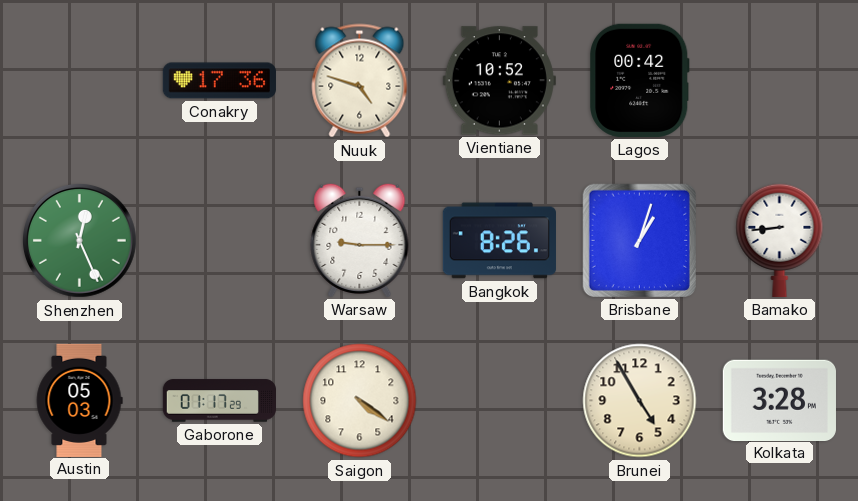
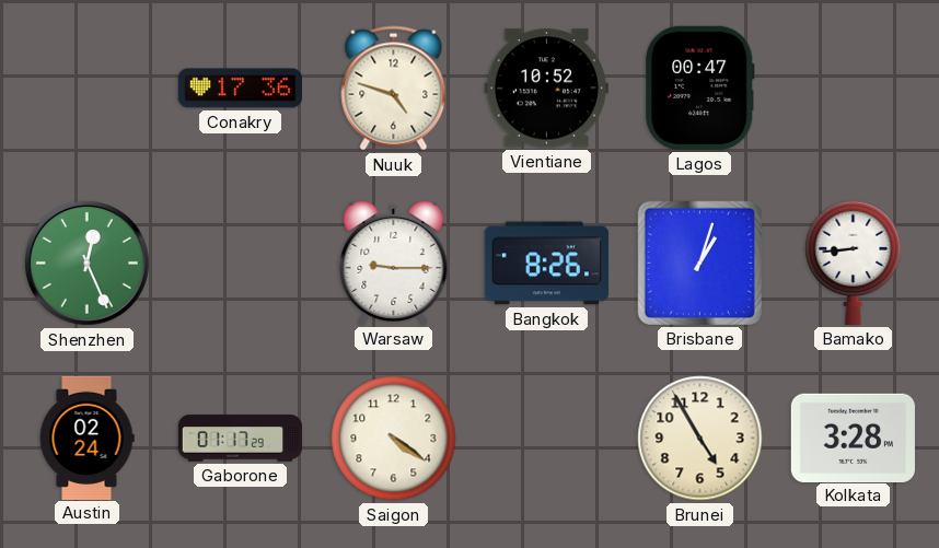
Lagos: 00:42 -> 00:47
Austin: 05:03 -> 02:24
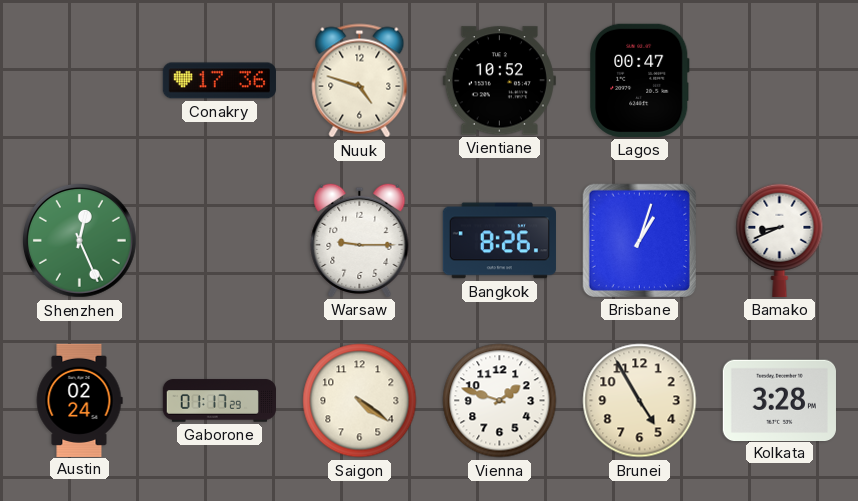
Bamako: 8:44 -> 8:41
Vienna: none -> 1:48
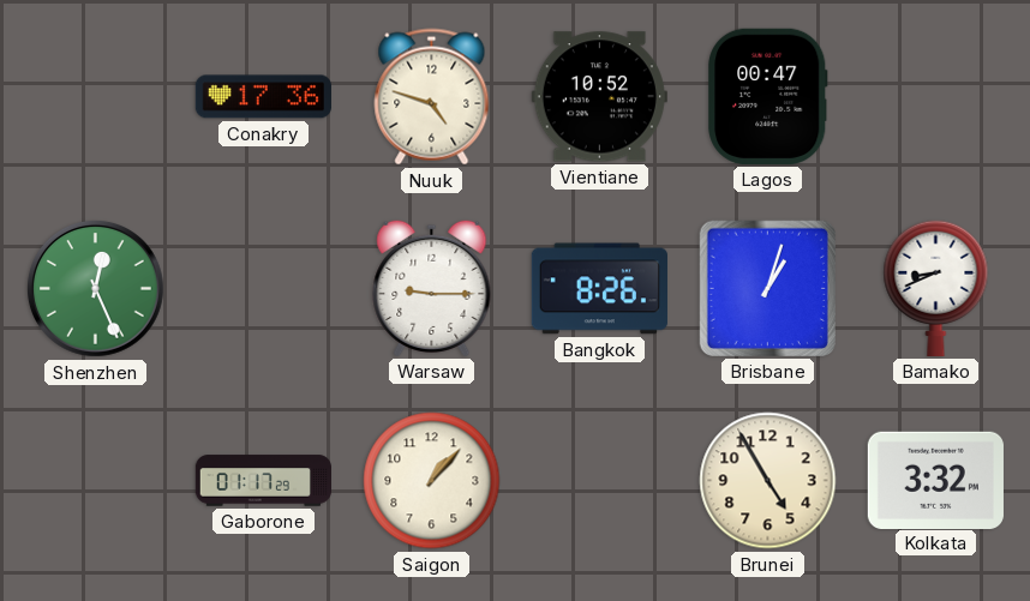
Austin: 02:24 -> none
Saigon: 4:21 -> 1:07
Vienna: 1:48 -> none
Kolkata: 3:28 -> 3:32
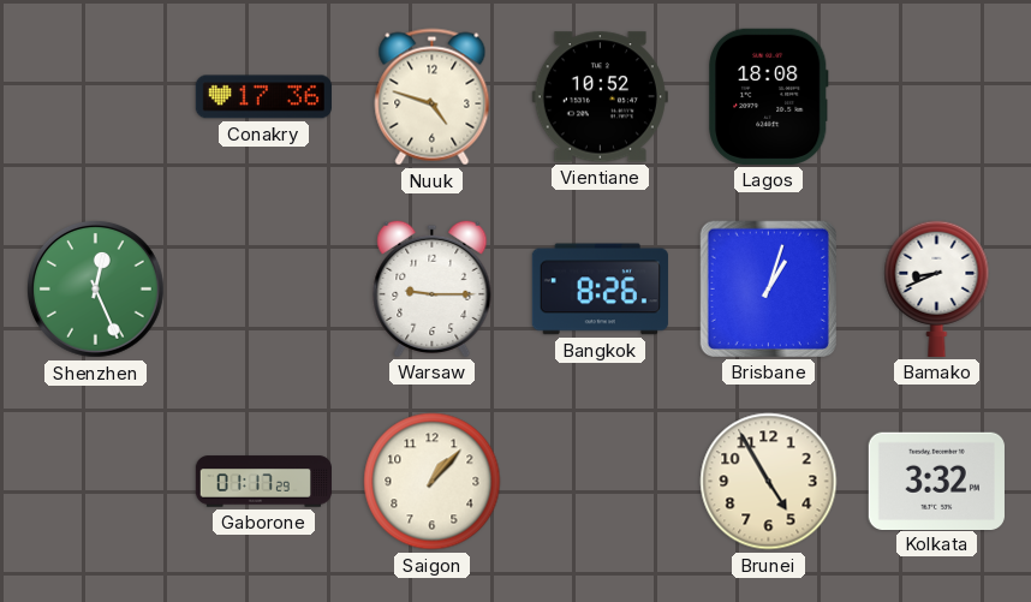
Lagos: 00:47 -> 18:08
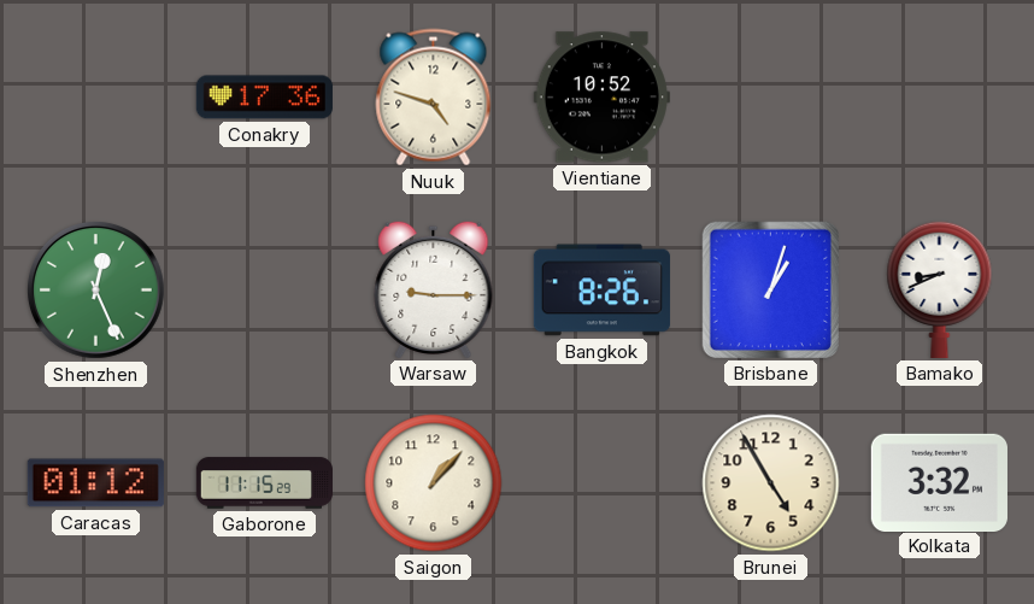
Lagos: 18:08 -> none
Caracas: none -> 01:12
Gaborone: 01:17 -> 11:15
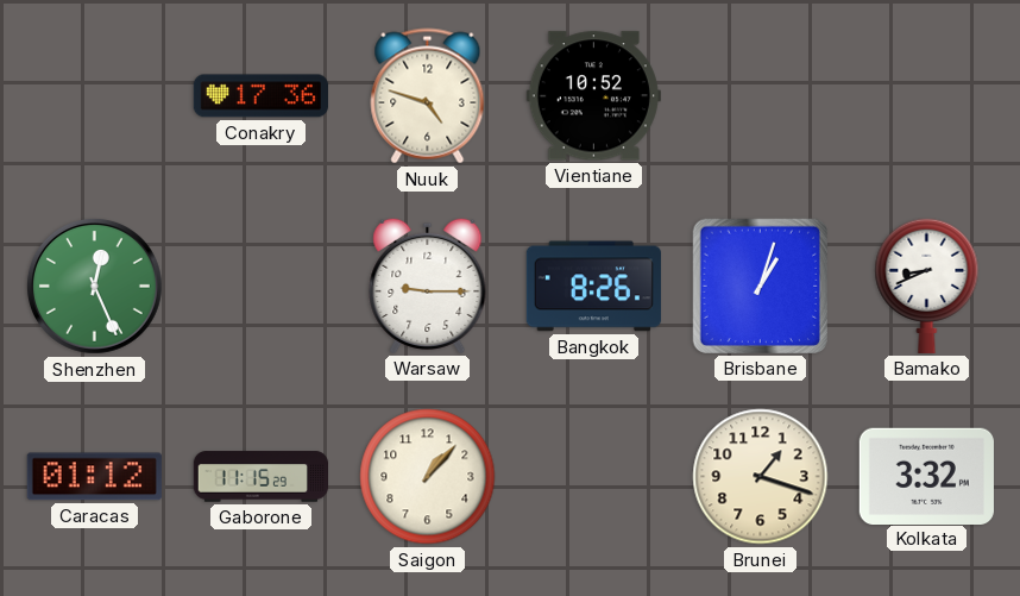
Brunei: 4:55 -> 1:18
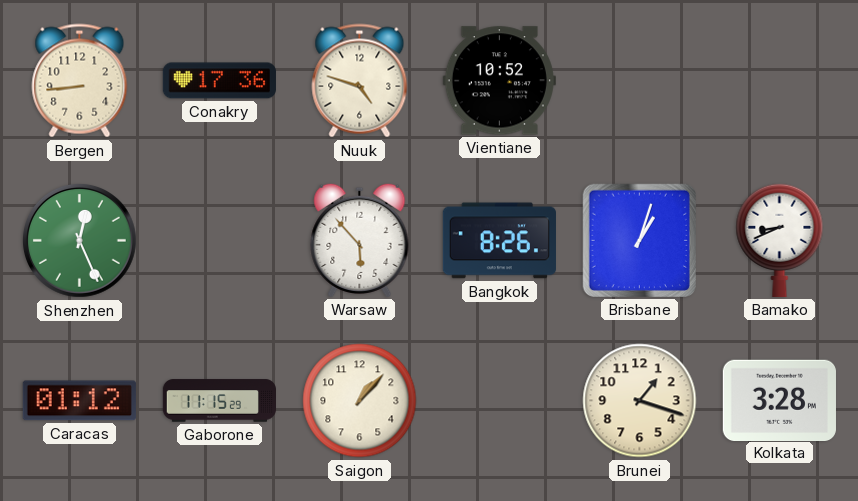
Bergen: none -> 8:44
Warsaw: 9:15 -> 5:53
Kolkata: 3:32 -> 3:28
